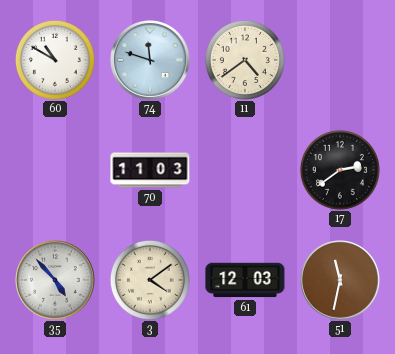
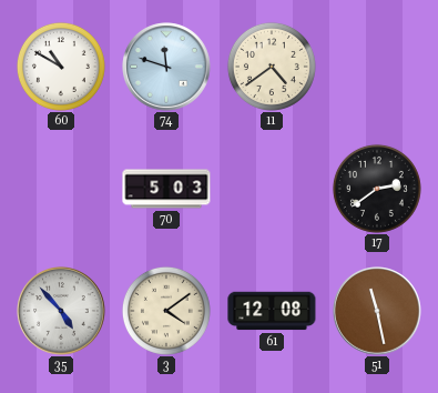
70: 11:03 -> 5:03
61: 12:03 -> 12:08
51: 11:32 -> 11:28
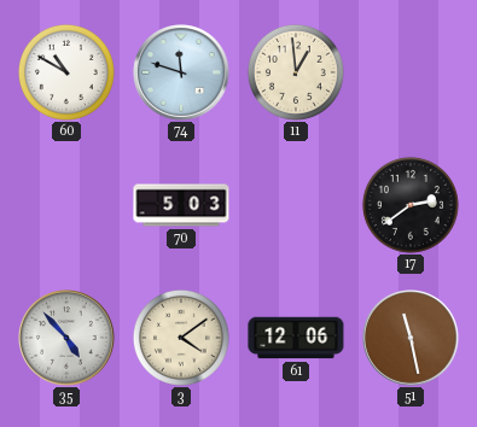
11: 4:39 -> 12:59
61: 12:08 -> 12:06
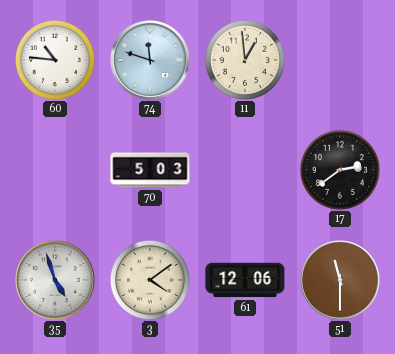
60: 10:50 -> 10:46
35: 4:53 -> 4:57
51: 11:28 -> 11:30
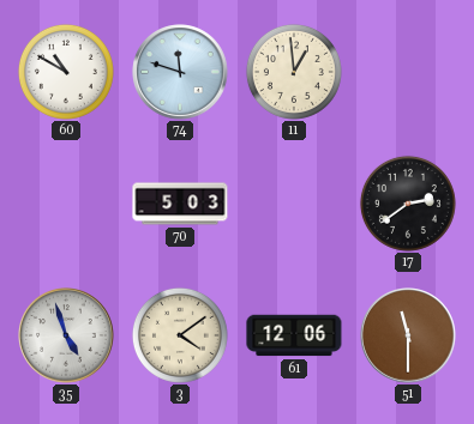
60: 10:46 -> 10:50
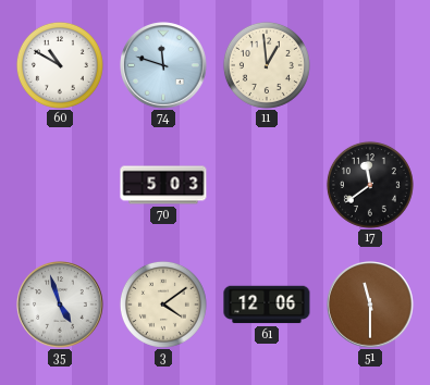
17: 2:39 -> 11:39
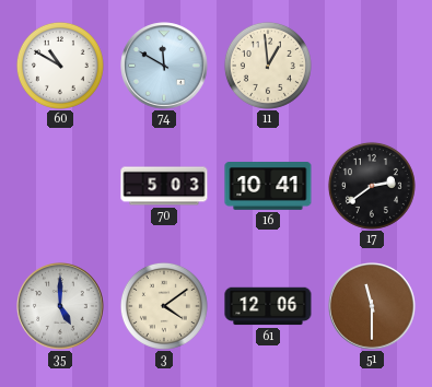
74: 11:48 -> 11:50
16: none -> 10:41
17: 11:39 -> 2:39
35: 4:57 -> 5:00
